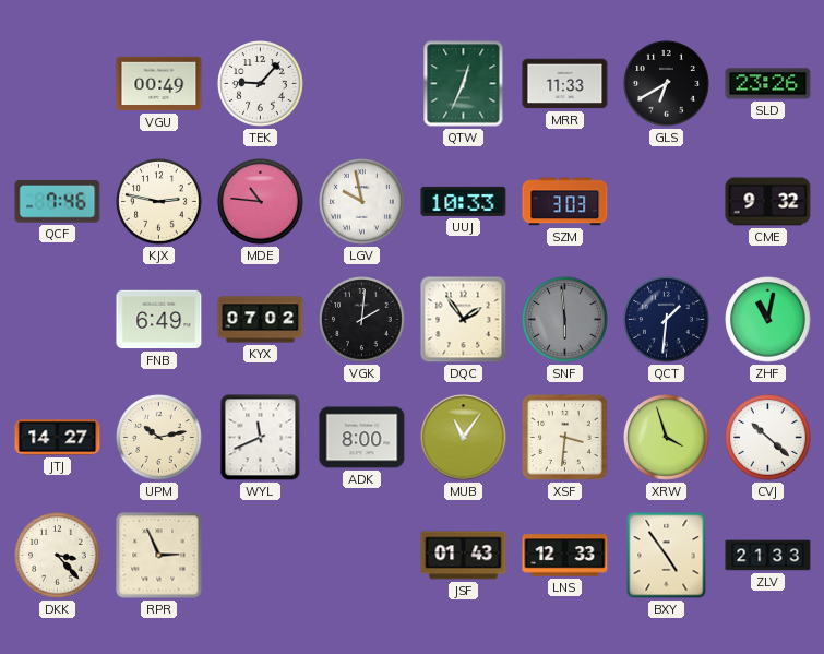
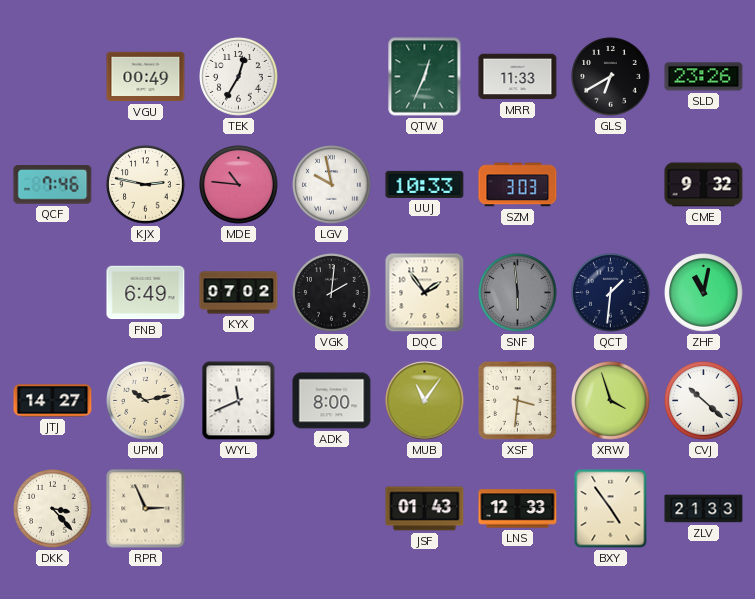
TEK: 9:07 -> 12:35
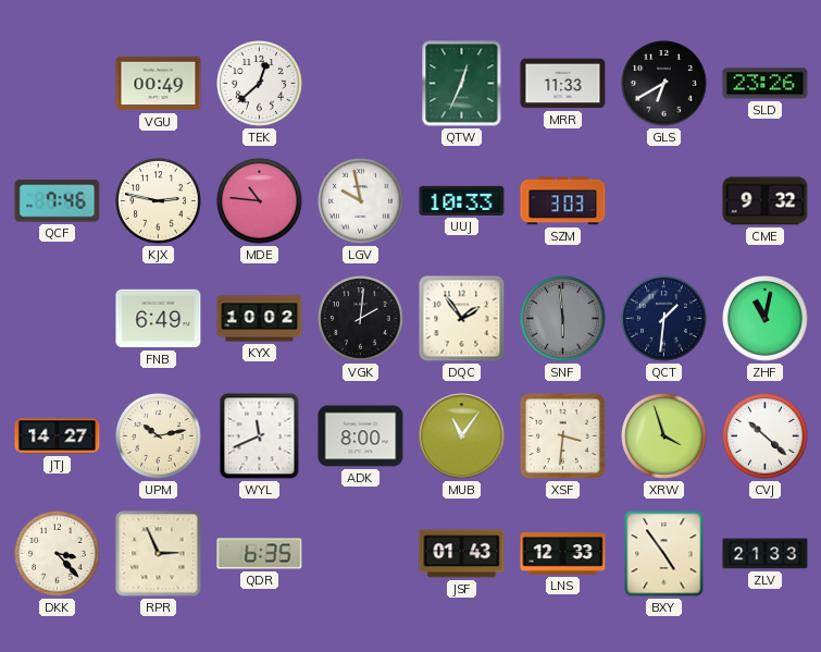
TEK: 12:35 -> 12:38
KYX: 07:02 -> 10:02
QDR: none -> 6:35
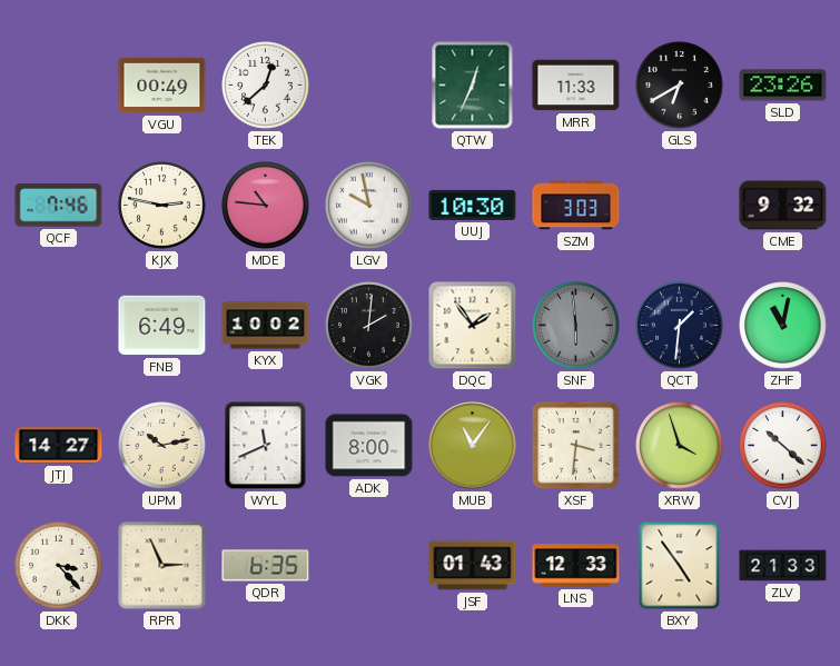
UUJ: 10:33 -> 10:30
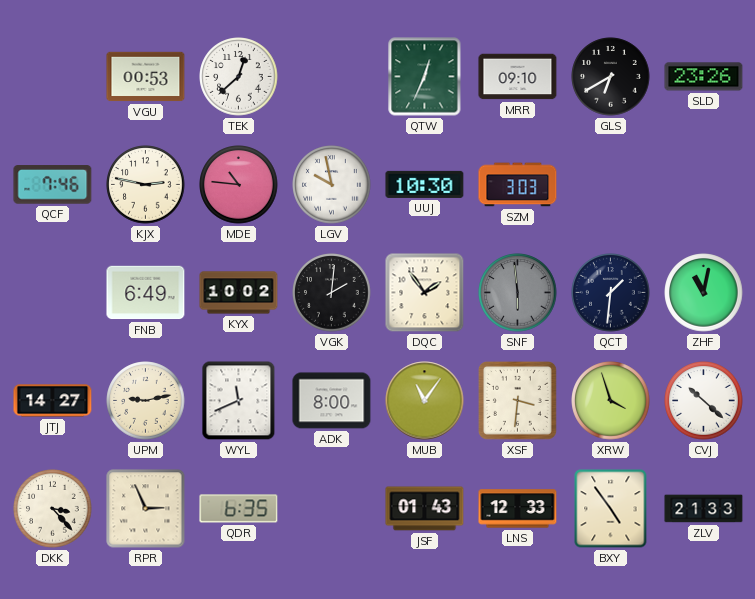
VGU: 00:49 -> 00:53
MRR: 11:33 -> 09:10
CME: 9:32 -> none
UPM: 10:13 -> 9:13
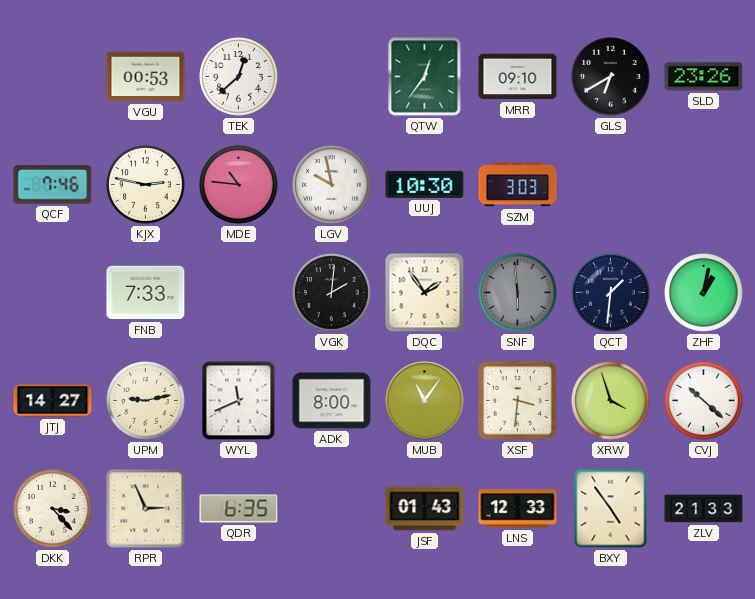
QTW: 12:34 -> 12:36
FNB: 6:49 -> 7:33
KYX: 10:02 -> none
ZHF: 11:02 -> 1:02
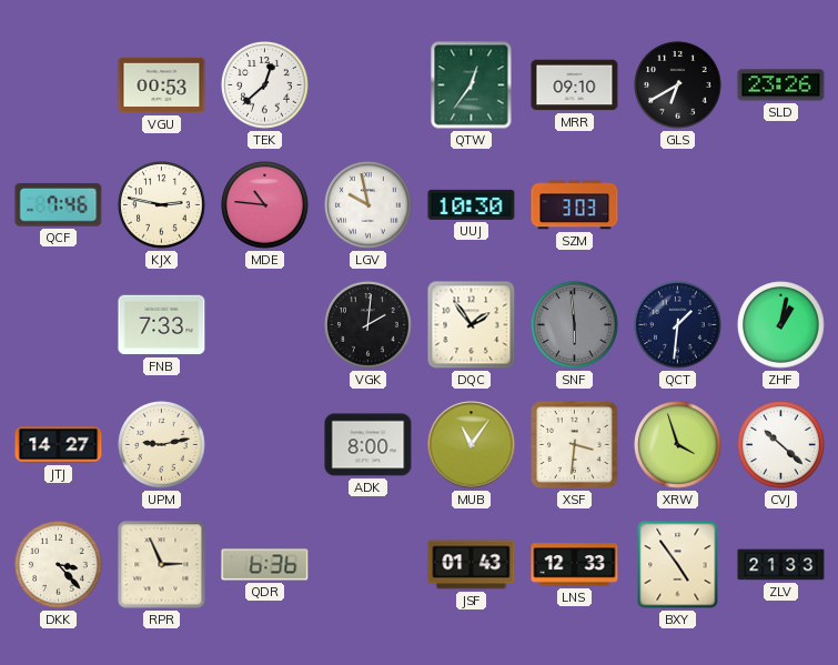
WYL: 11:41 -> none
QDR: 6:35 -> 6:36
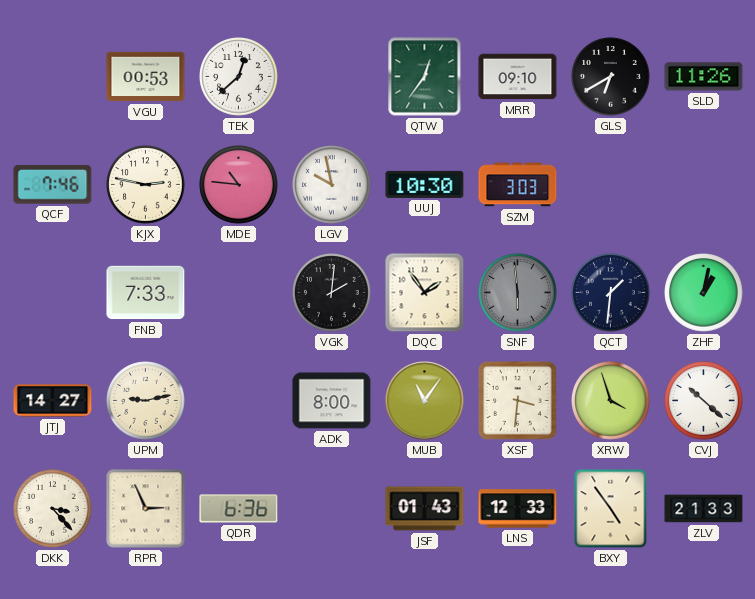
SLD: 23:26 -> 11:26
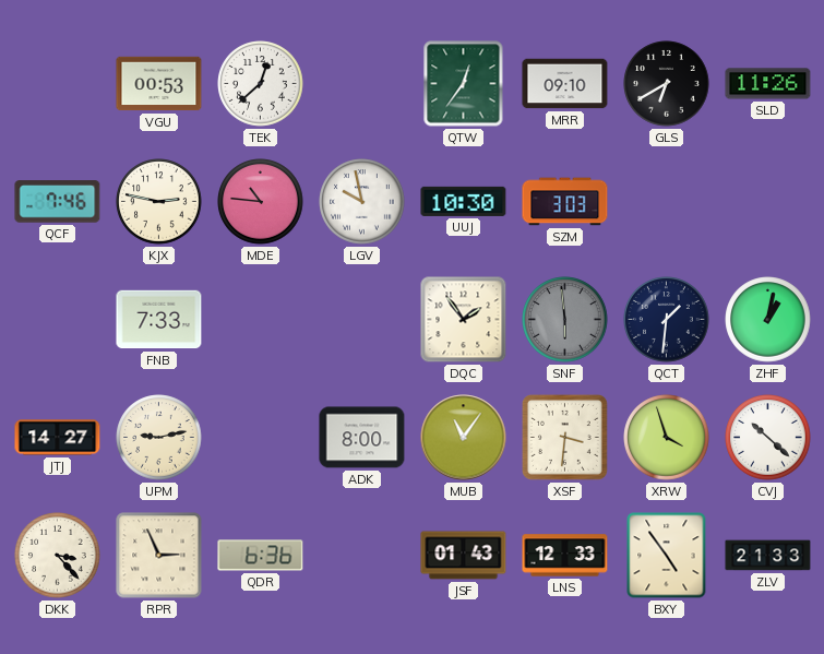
VGK: 2:01 -> none
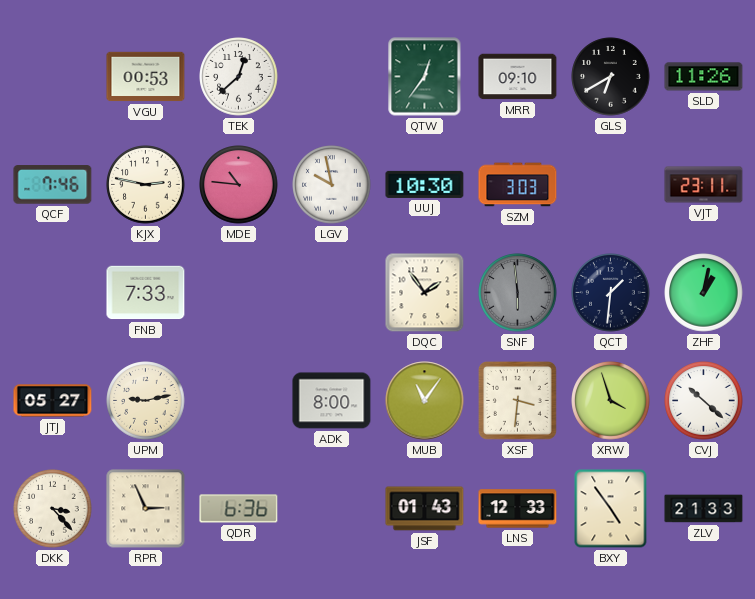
VJT: none -> 23:11
JTJ: 14:27 -> 05:27
